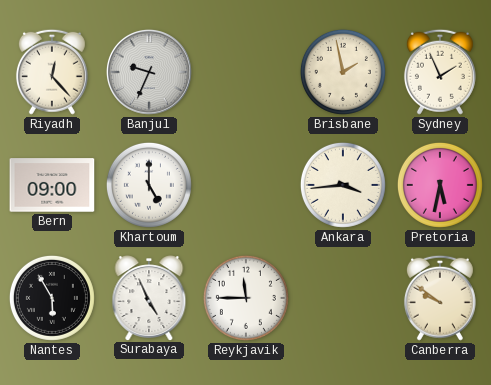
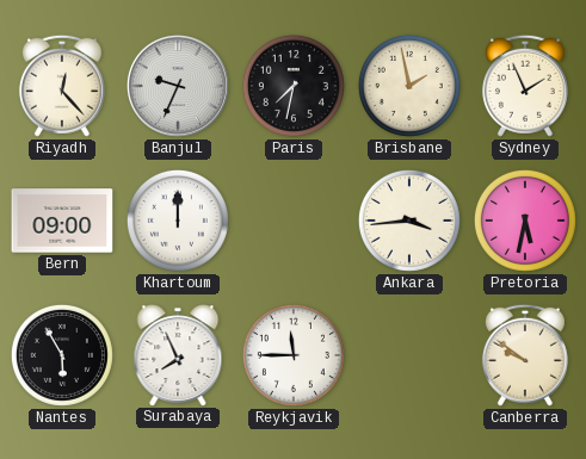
Paris: none -> 7:32
Khartoum: 5:00 -> 12:00
Surabaya: 4:56 -> 7:56
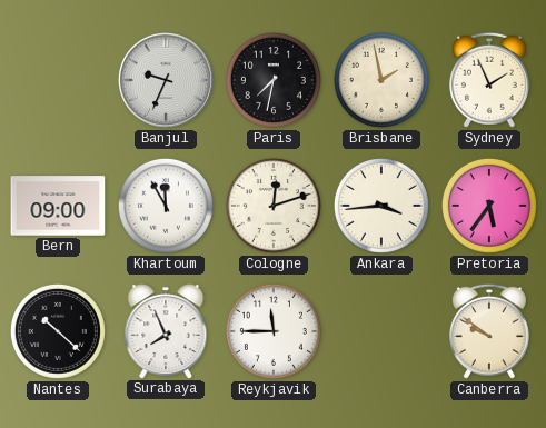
Riyadh: 12:23 -> none
Khartoum: 12:00 -> 11:55
Cologne: none -> 12:12
Pretoria: 5:32 -> 5:36
Nantes: 5:55 -> 10:22
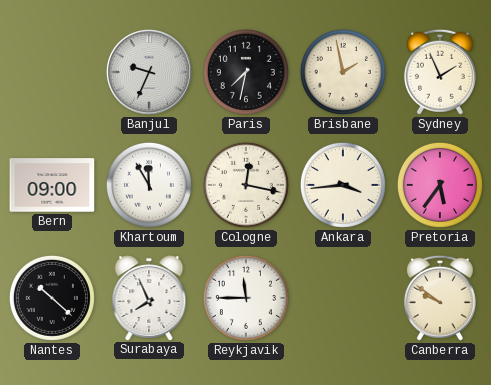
Cologne: 12:12 -> 12:17
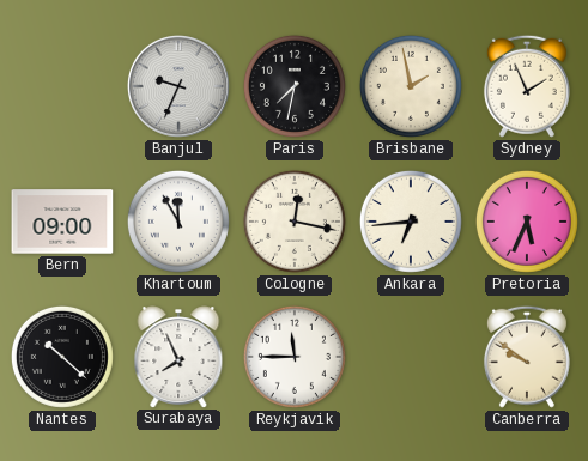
Ankara: 3:44 -> 6:44
Pretoria: 5:36 -> 5:34
